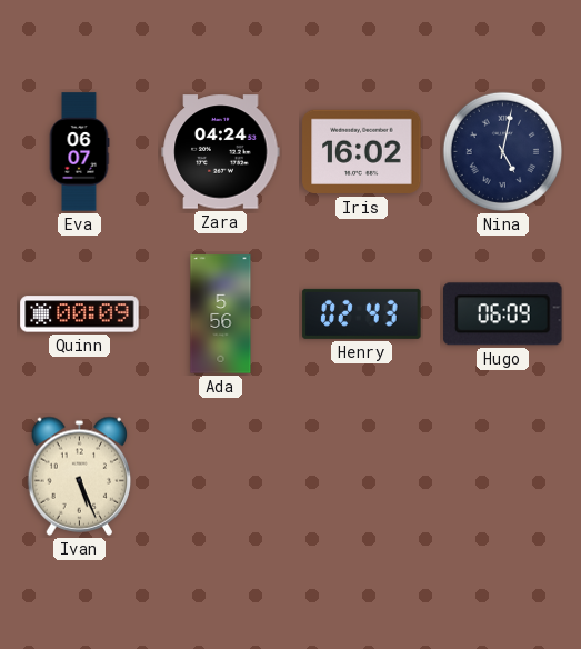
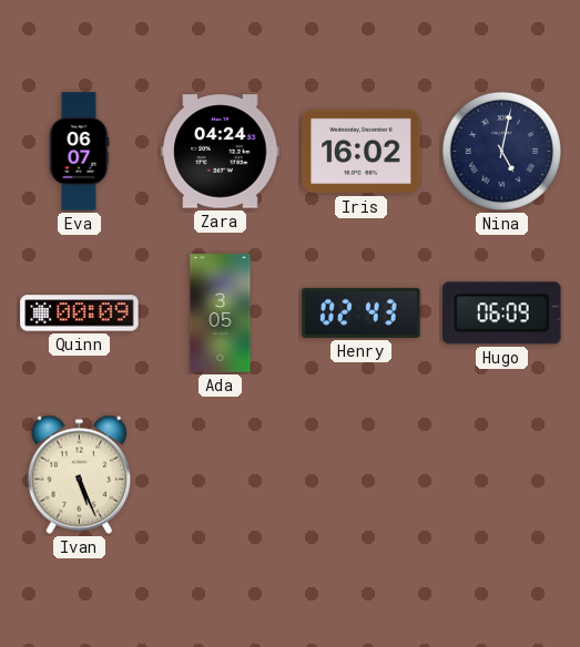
Ada: 5:56 -> 3:05
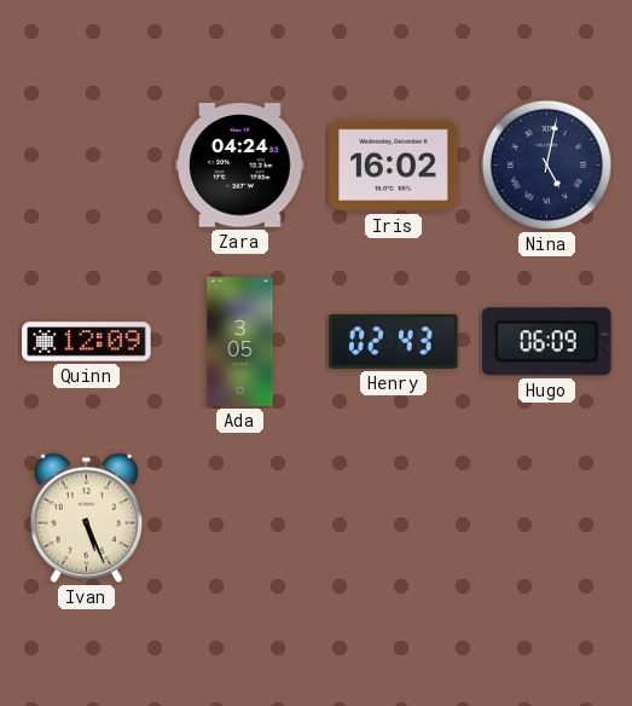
Eva: 06:07 -> none
Quinn: 00:09 -> 12:09
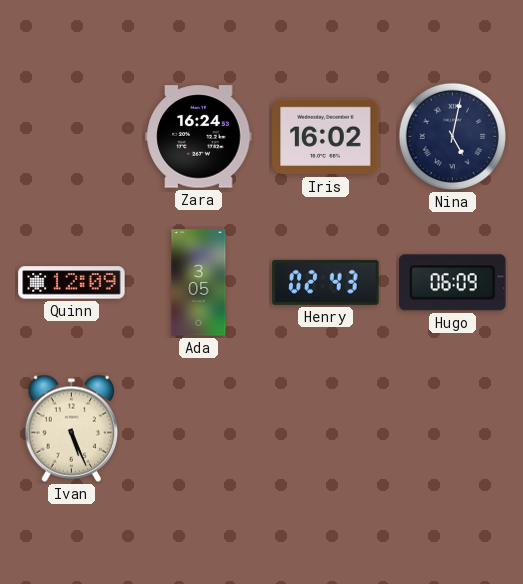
Zara: 04:24 -> 16:24
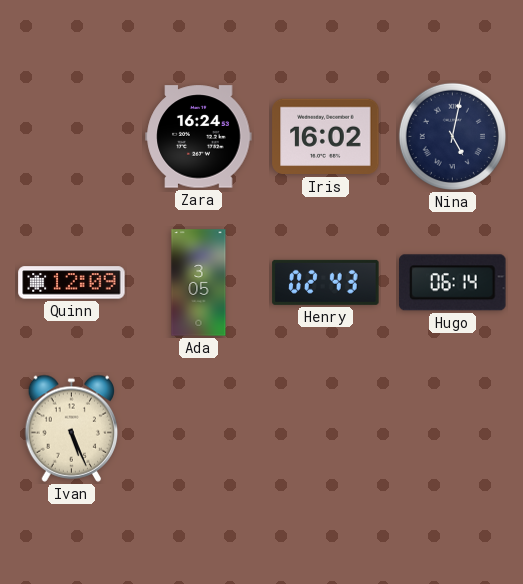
Hugo: 06:09 -> 06:14
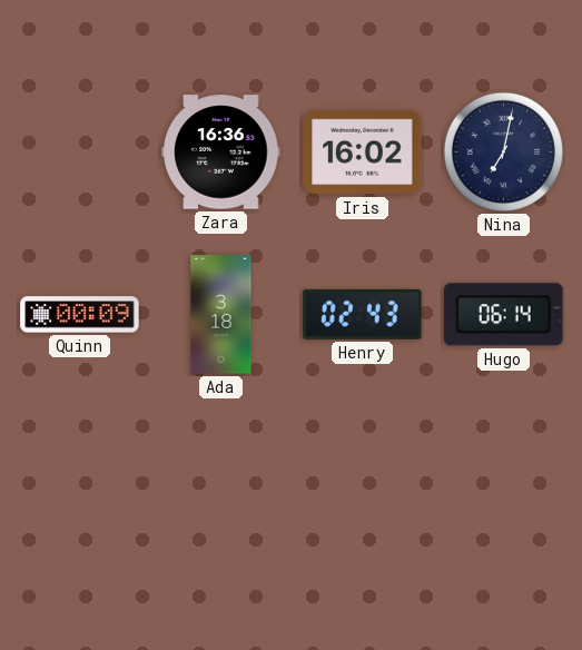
Zara: 16:24 -> 16:36
Nina: 5:02 -> 7:02
Quinn: 12:09 -> 00:09
Ada: 3:05 -> 3:18
Ivan: 5:26 -> none
